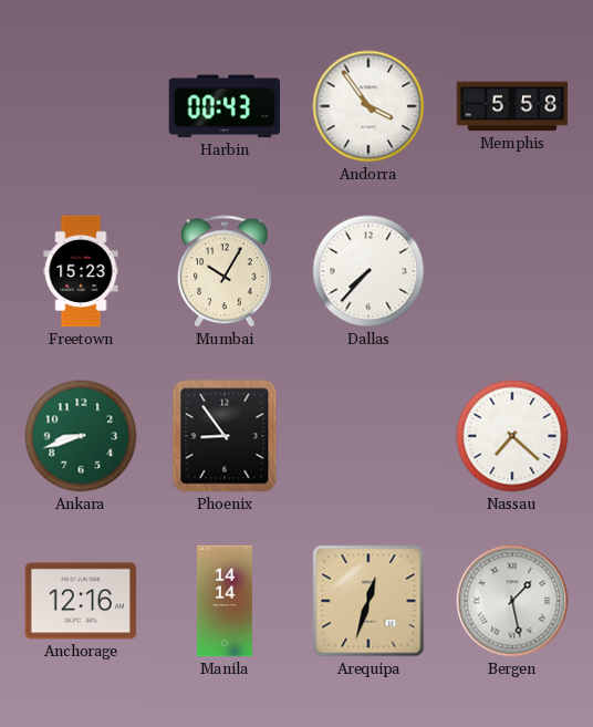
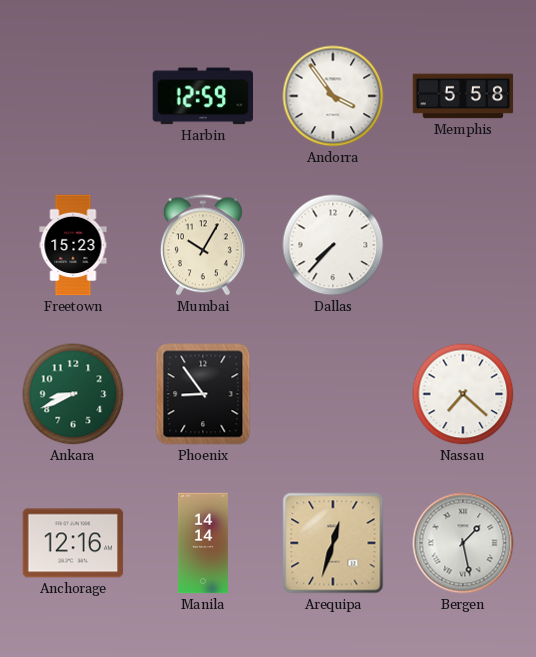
Harbin: 00:43 -> 12:59
Ankara: 8:42 -> 8:41
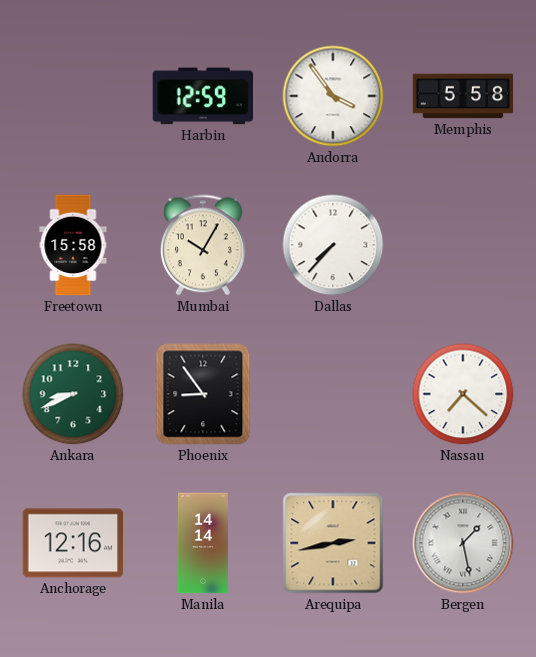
Freetown: 15:23 -> 15:58
Arequipa: 12:33 -> 2:43
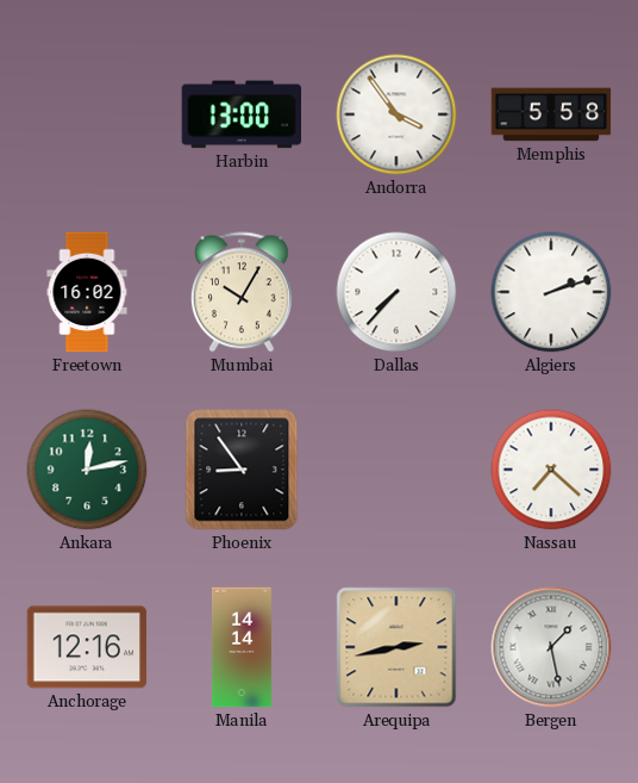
Harbin: 12:59 -> 13:00
Freetown: 15:58 -> 16:02
Algiers: none -> 2:12
Ankara: 8:41 -> 12:13
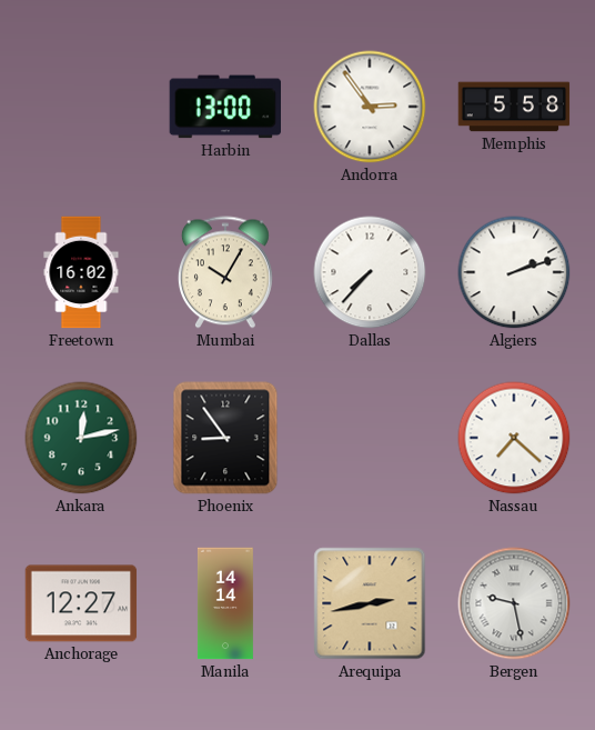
Andorra: 3:54 -> 2:54
Anchorage: 12:16 -> 12:27
Bergen: 1:28 -> 9:28
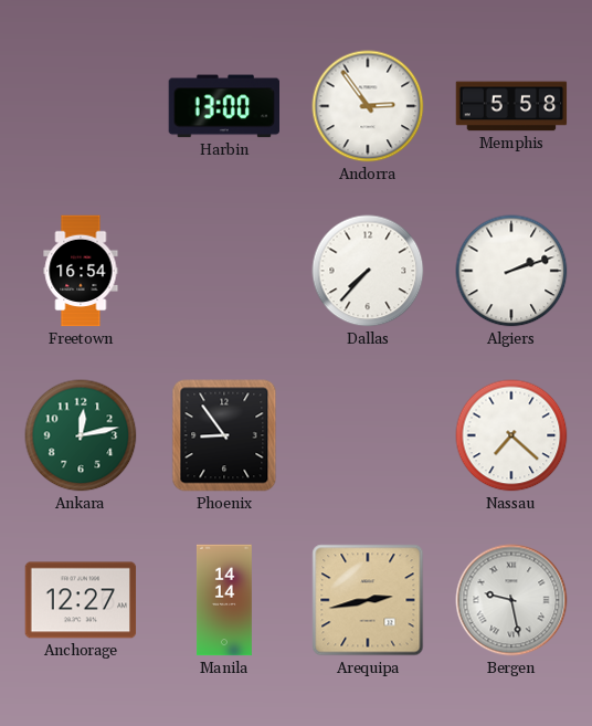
Freetown: 16:02 -> 16:54
Mumbai: 10:05 -> none
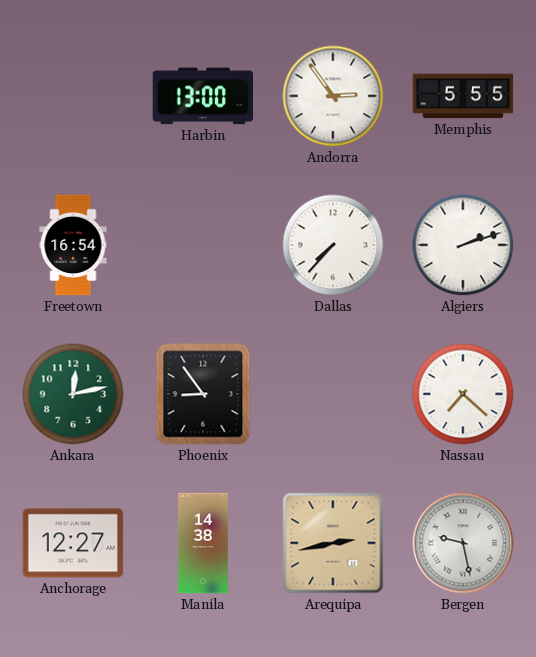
Memphis: 5:58 -> 5:55
Manila: 14:14 -> 14:38
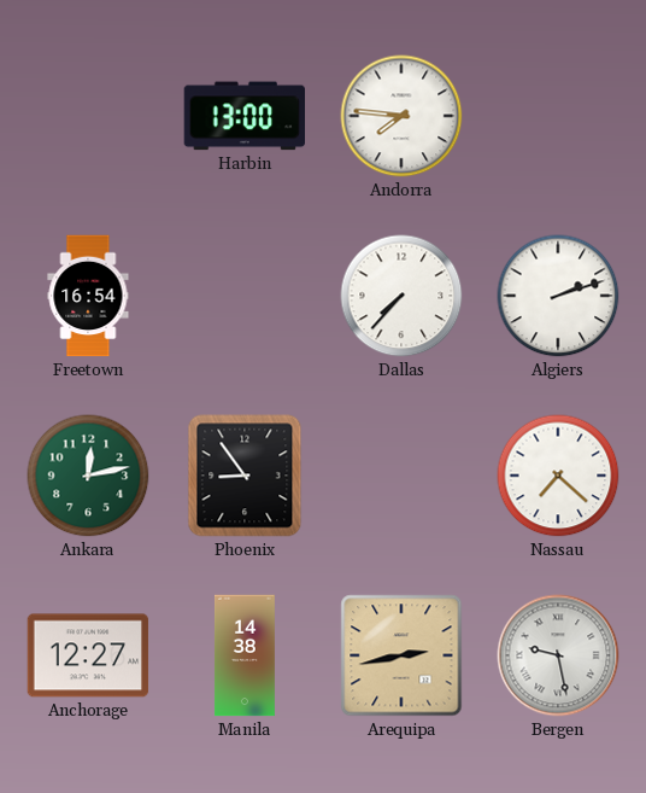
Andorra: 2:54 -> 7:46
Memphis: 5:55 -> none
